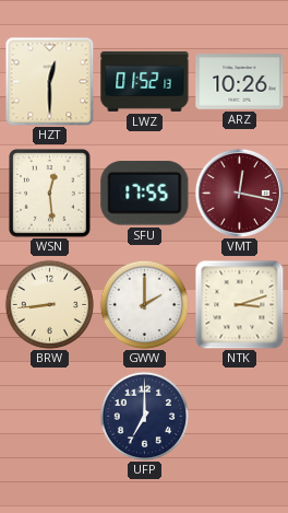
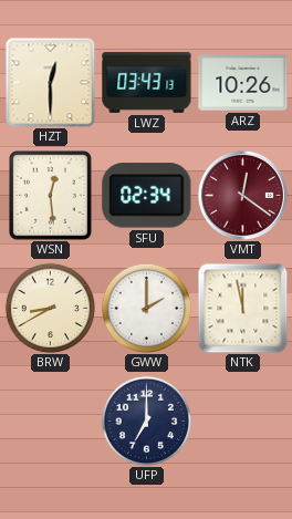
LWZ: 01:52 -> 03:43
SFU: 17:55 -> 02:34
VMT: 12:17 -> 12:21
BRW: 8:44 -> 8:40
NTK: 3:12 -> 11:58
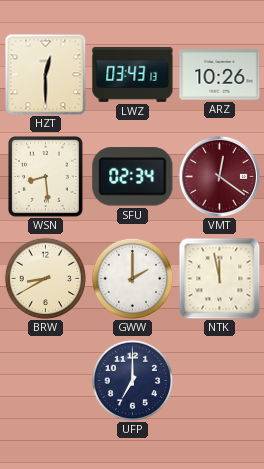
WSN: 12:29 -> 8:29
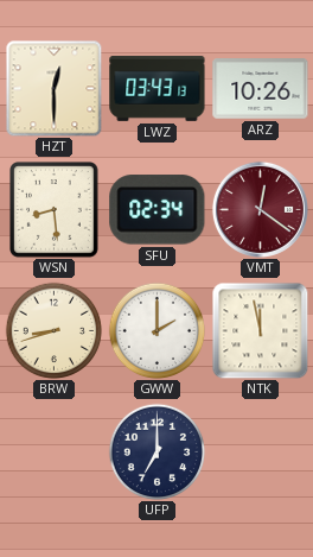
BRW: 8:40 -> 8:42
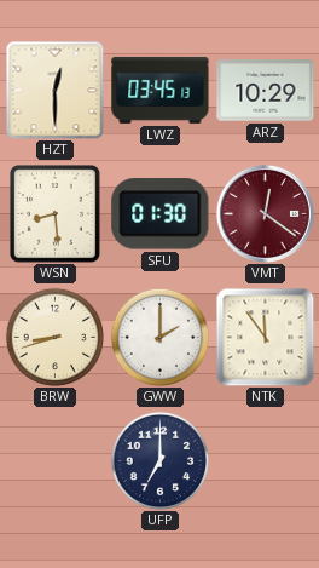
LWZ: 03:43 -> 03:45
ARZ: 10:26 -> 10:29
SFU: 02:34 -> 01:30
NTK: 11:58 -> 11:54
